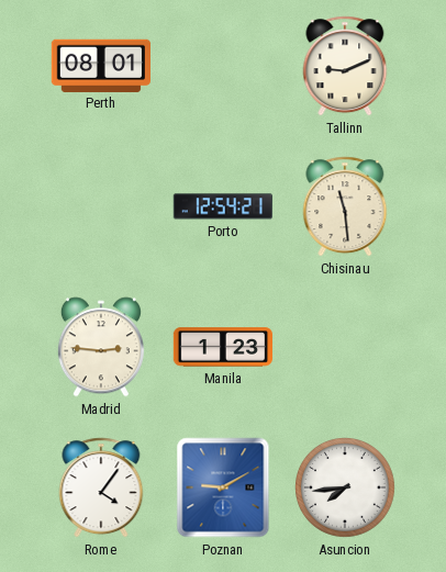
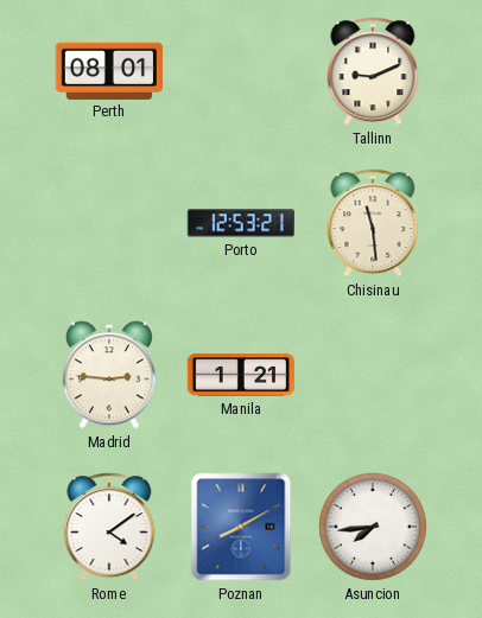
Porto: 12:54 -> 12:53
Manila: 1:23 -> 1:21
Rome: 4:06 -> 4:09
Poznan: 9:10 -> 8:10
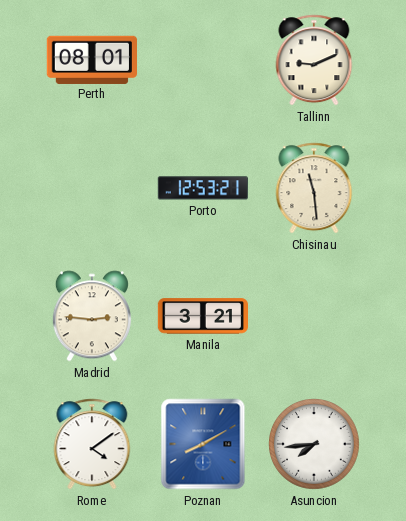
Manila: 1:21 -> 3:21
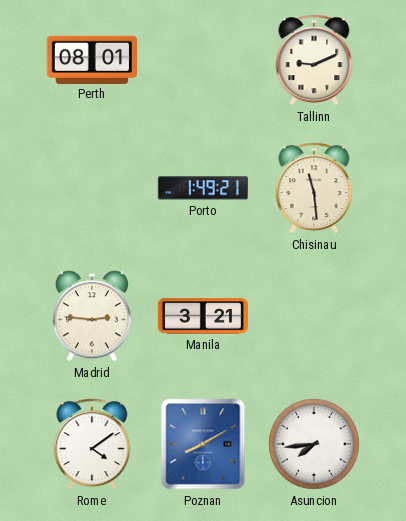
Porto: 12:53 -> 1:49
